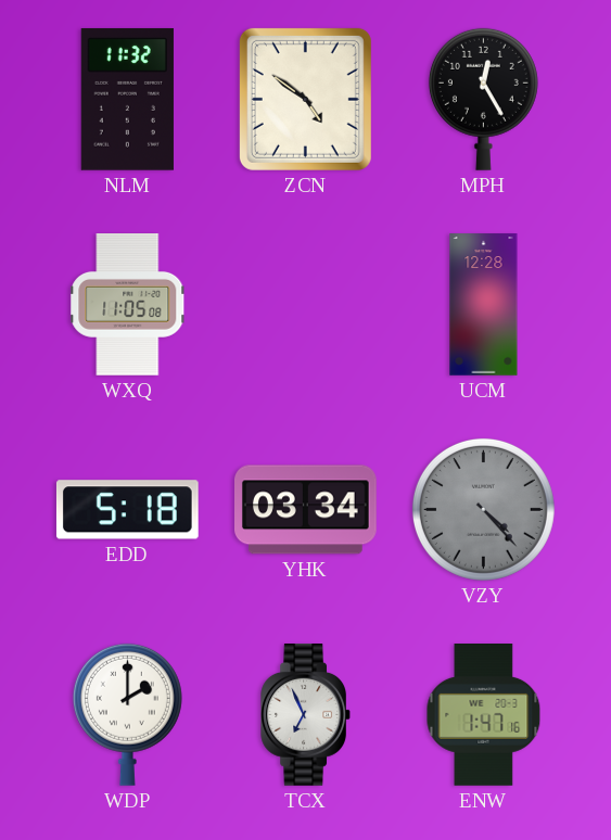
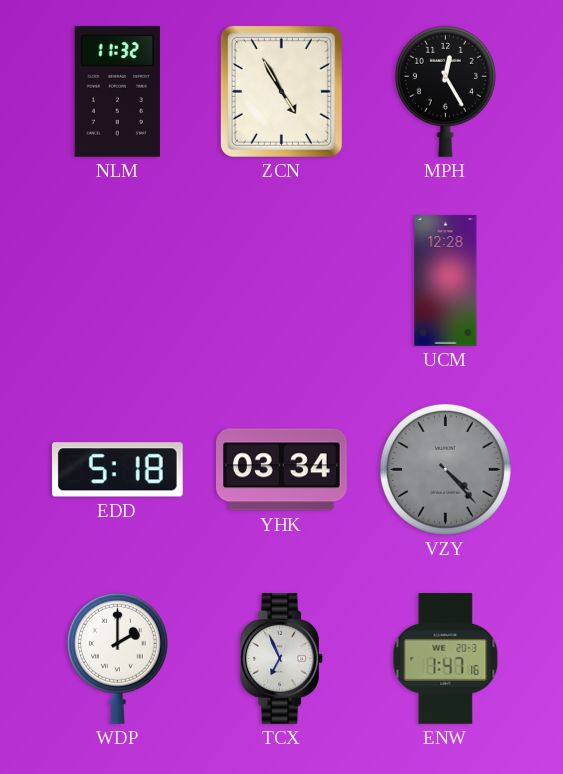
ZCN: 4:51 -> 4:55
WXQ: 11:05 -> none
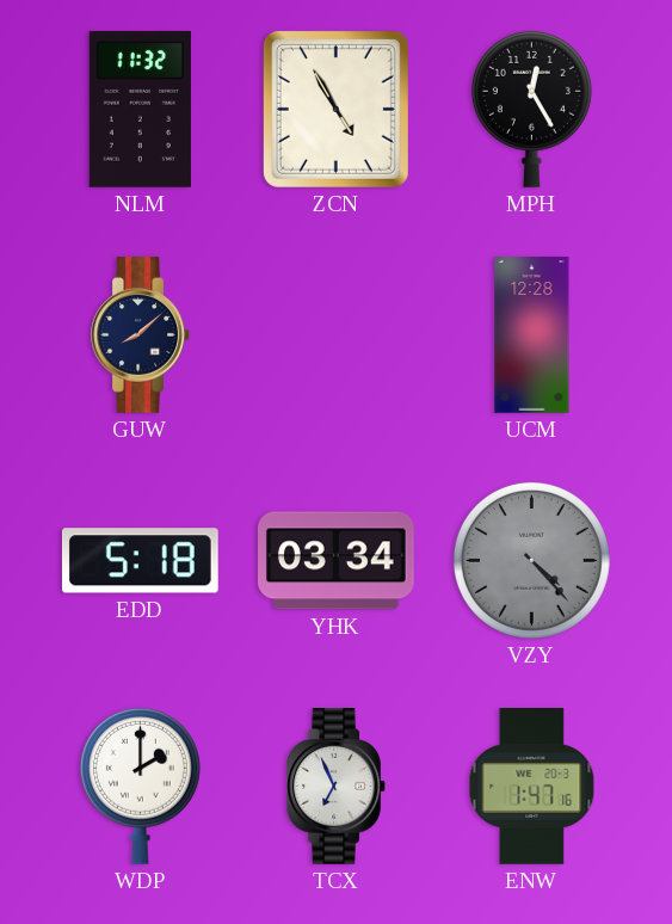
GUW: none -> 8:08
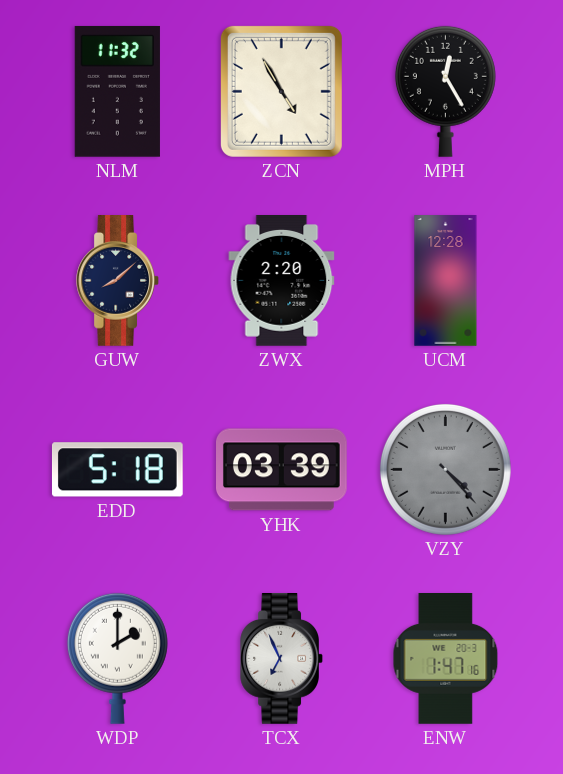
ZWX: none -> 2:20
YHK: 03:34 -> 03:39
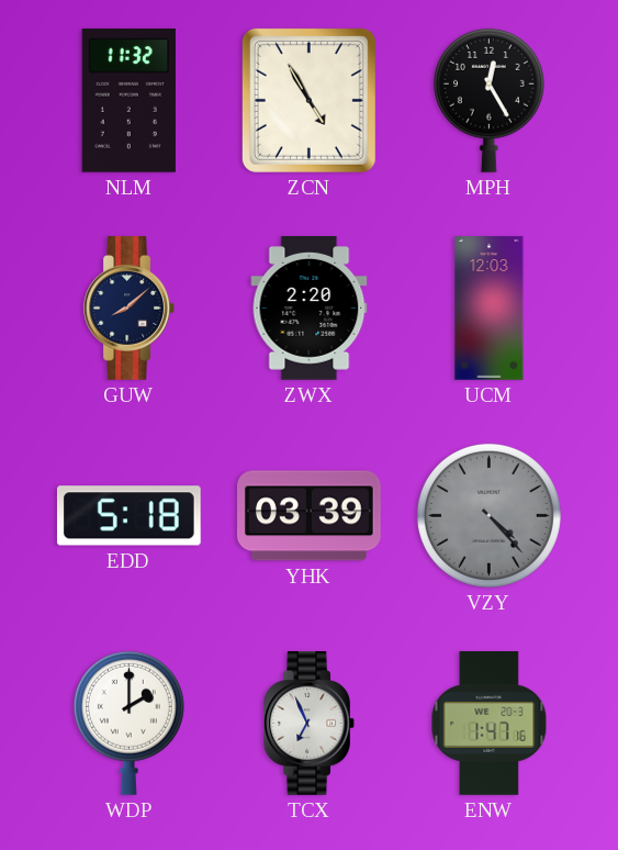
UCM: 12:28 -> 12:03
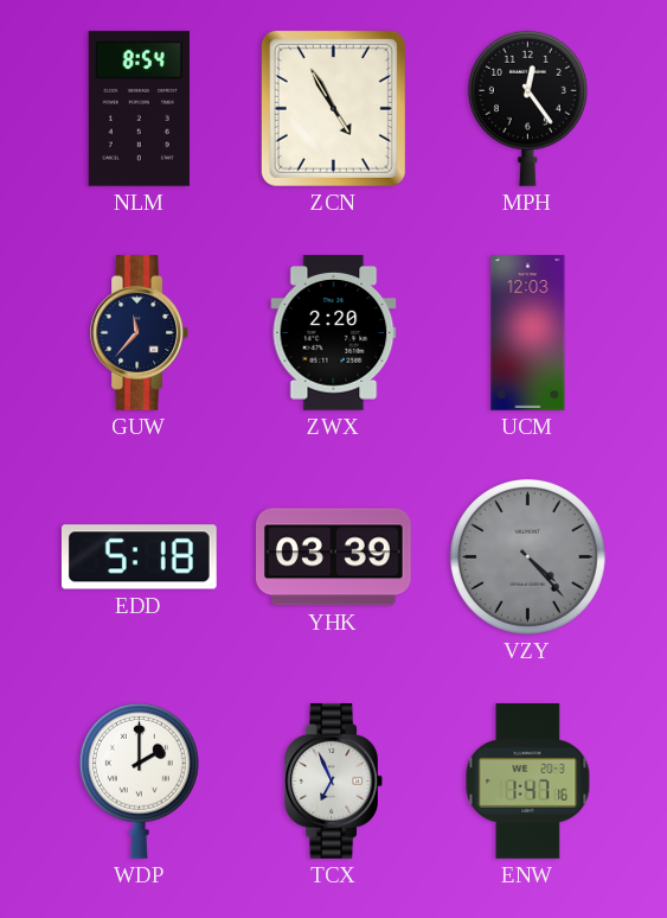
NLM: 11:32 -> 8:54
MPH: 12:25 -> 12:24
GUW: 8:08 -> 11:37
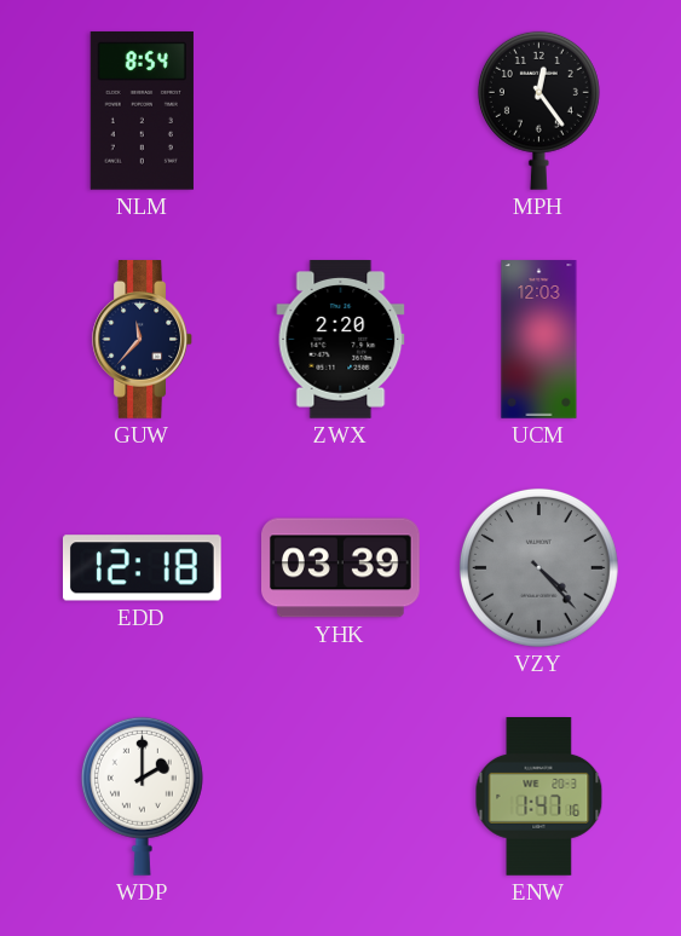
ZCN: 4:55 -> none
EDD: 5:18 -> 12:18
TCX: 6:56 -> none
